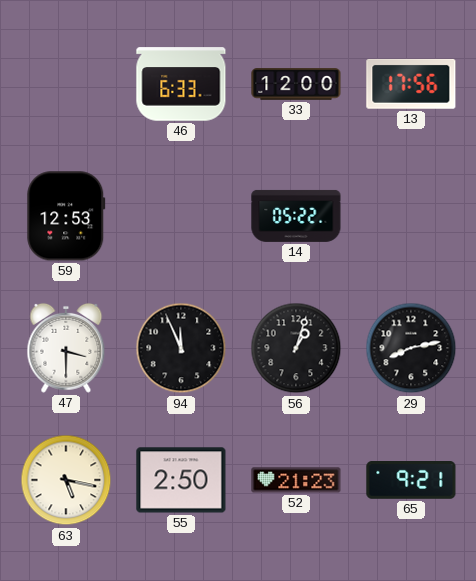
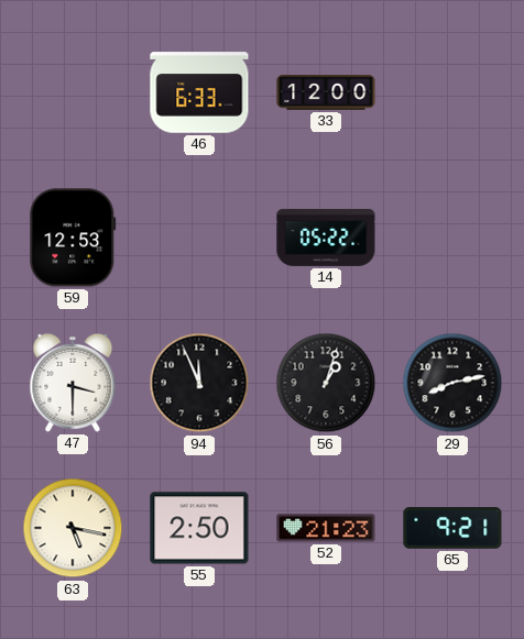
13: 17:56 -> none
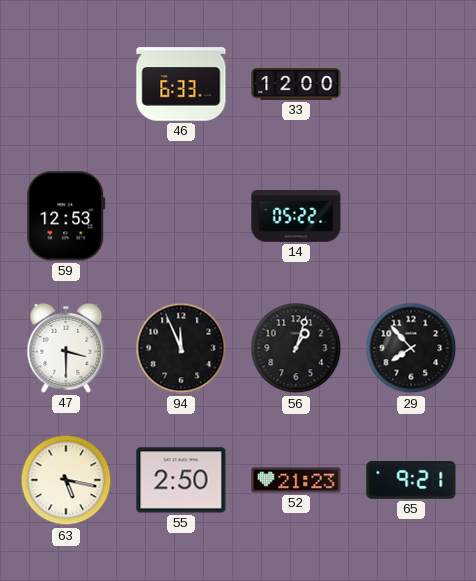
29: 8:13 -> 7:53
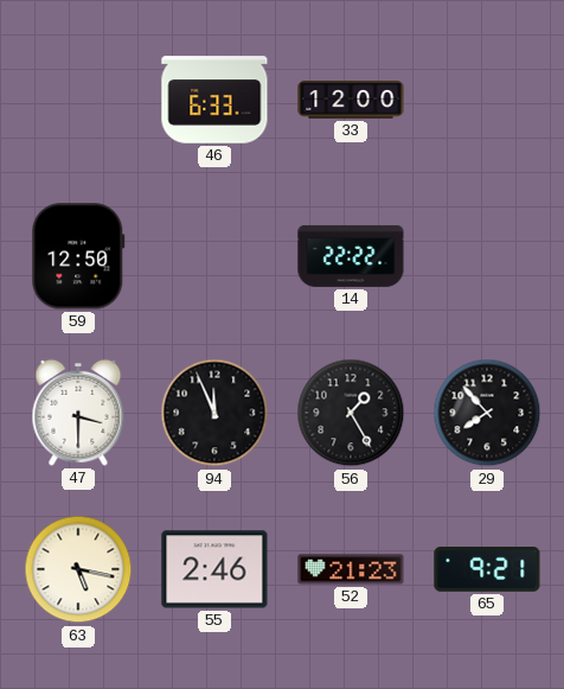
59: 12:53 -> 12:50
14: 05:22 -> 22:22
56: 1:03 -> 1:25
55: 2:50 -> 2:46
